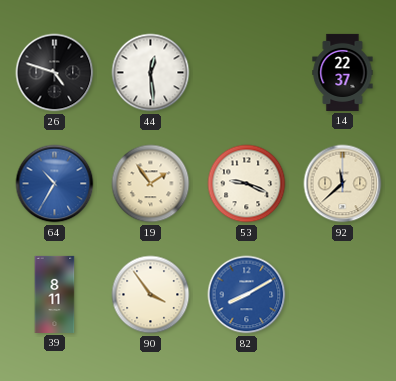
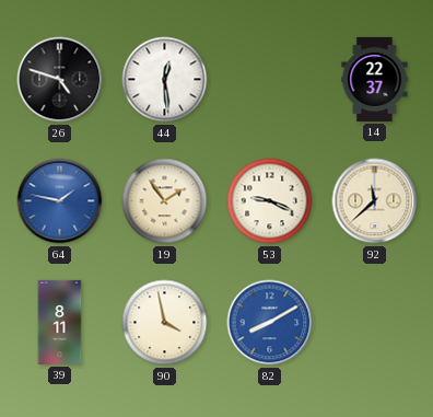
64: 10:35 -> 1:47
90: 3:54 -> 3:58
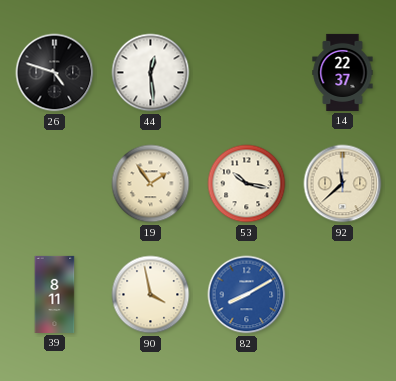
64: 1:47 -> none
53: 9:19 -> 10:17
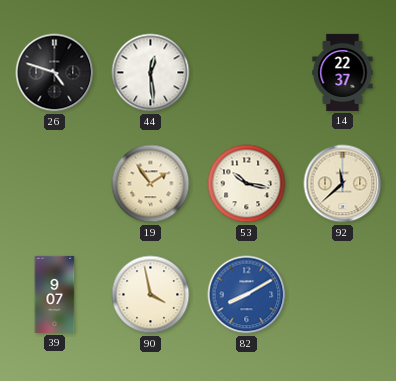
39: 8:11 -> 9:07
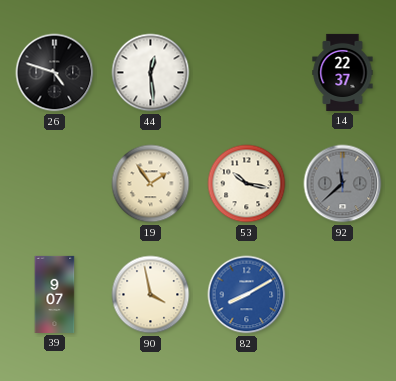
92 dial: cream -> grey
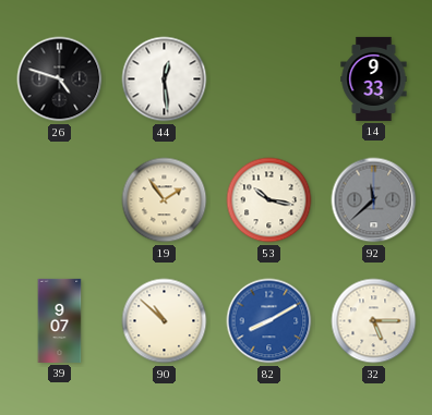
14: 22:37 -> 9:33
90: 3:58 -> 10:52
32: none -> 5:15
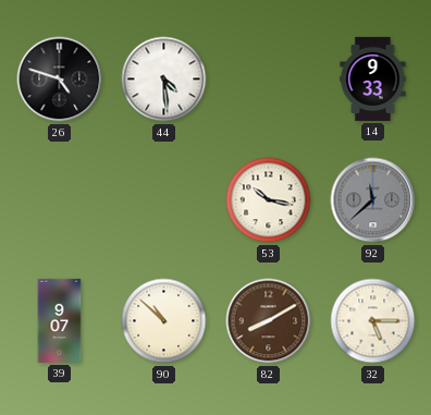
44: 12:29 -> 4:29
19: 1:54 -> none
82 dial: blue -> brown
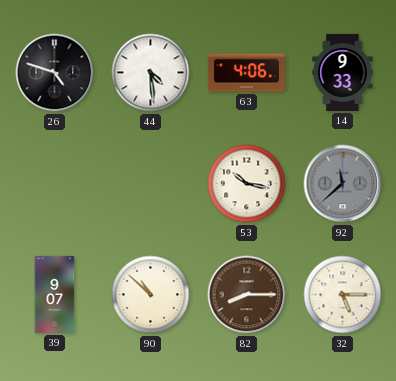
63: none -> 4:06
82: 8:10 -> 8:15
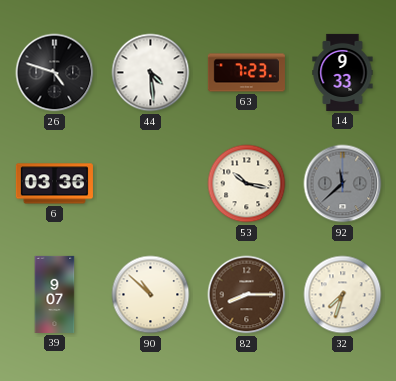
63: 4:06 -> 7:23
6: none -> 03:36
32: 5:15 -> 7:33
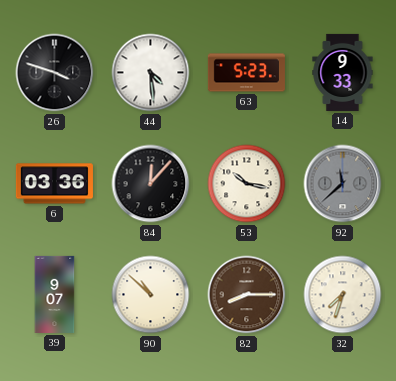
26: 4:48 -> 3:48
63: 7:23 -> 5:23
84: none -> 12:07
